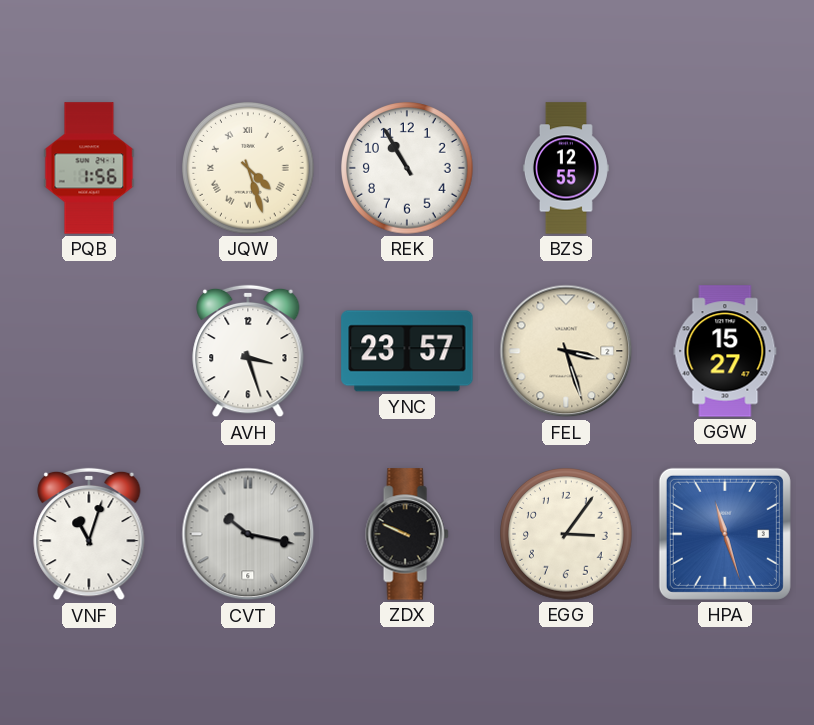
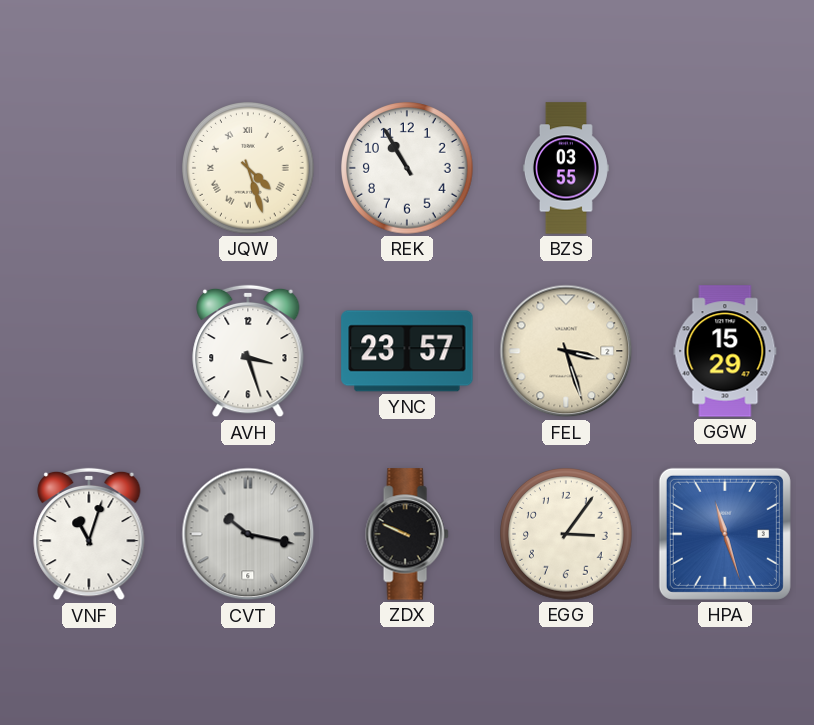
PQB: 1:56 -> none
BZS: 12:55 -> 03:55
GGW: 15:27 -> 15:29
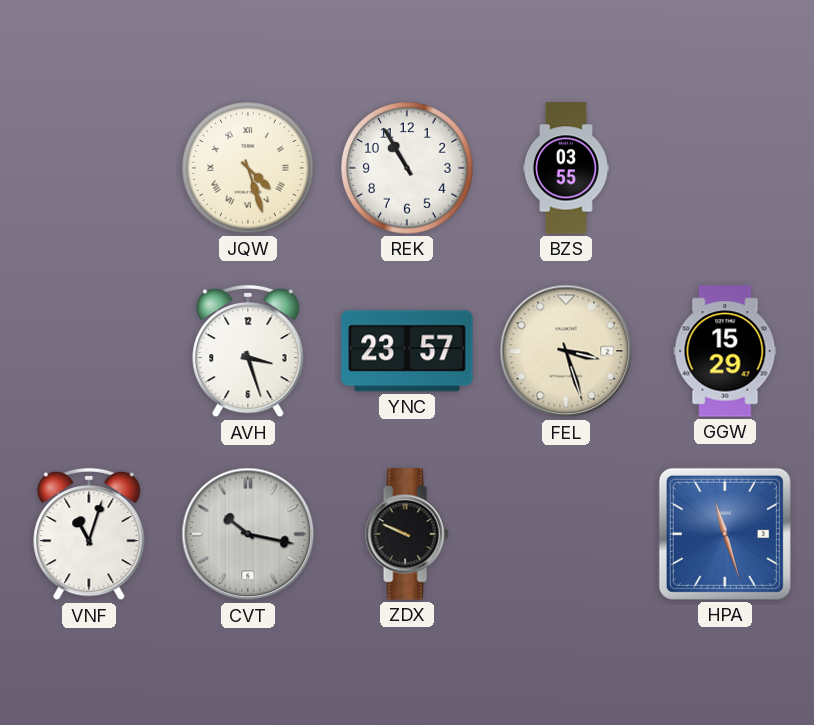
EGG: 3:06 -> none
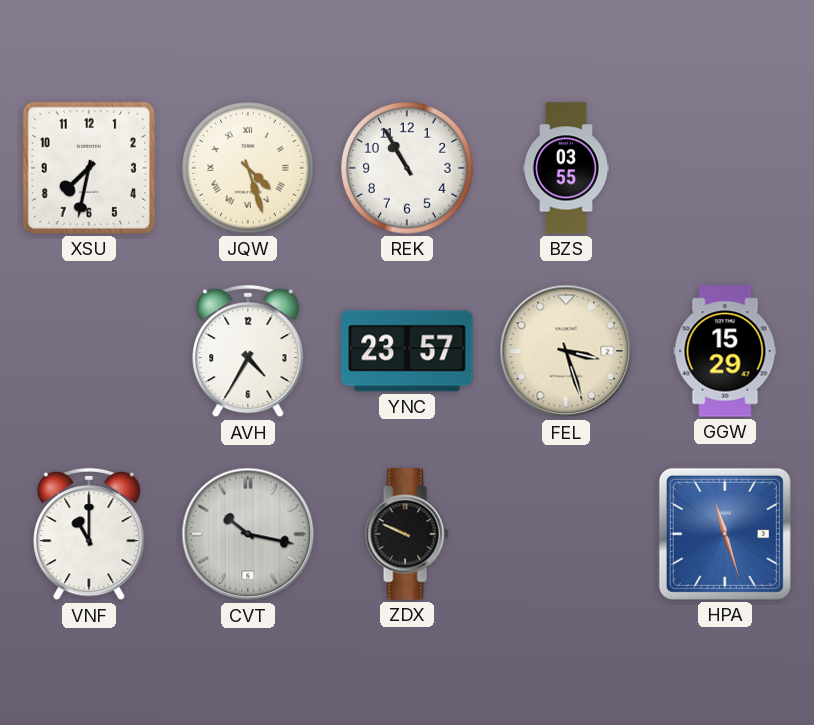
XSU: none -> 7:32
AVH: 3:27 -> 4:35
VNF: 11:03 -> 11:00
